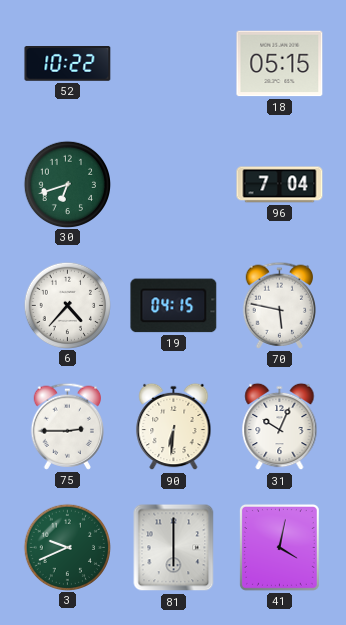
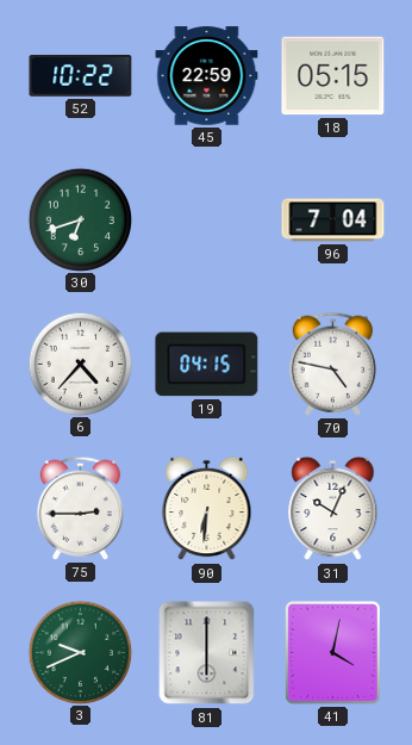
45: none -> 22:59
70: 5:47 -> 4:47
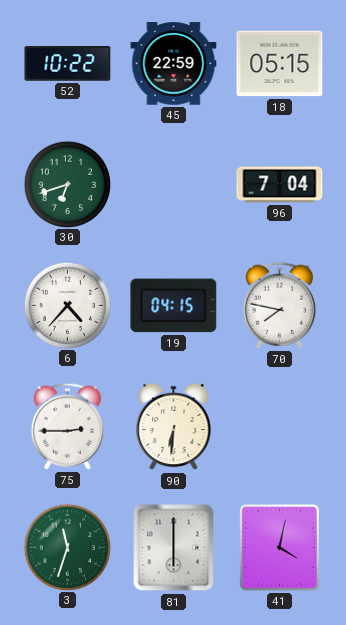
70: 4:47 -> 7:47
31: 10:04 -> none
3: 9:41 -> 11:33
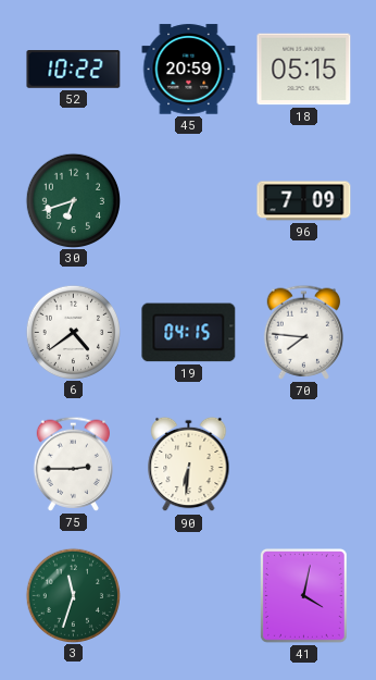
45: 22:59 -> 20:59
96: 7:04 -> 7:09
6: 4:37 -> 4:39
70: 7:47 -> 7:46
81: 6:00 -> none
